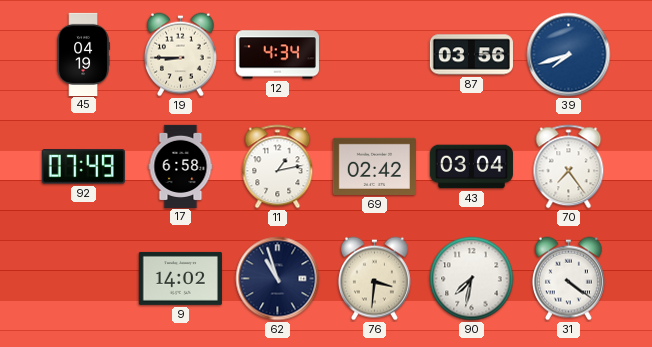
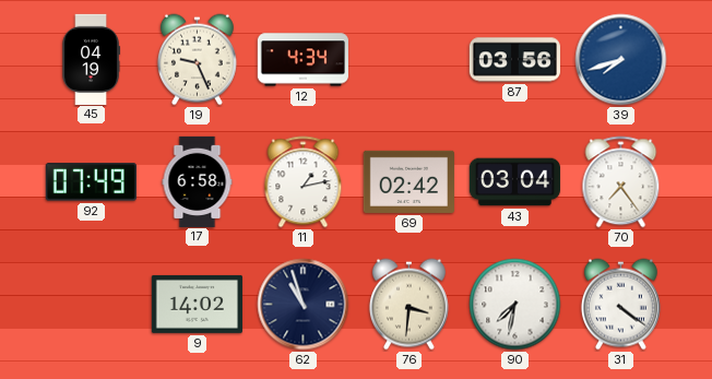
19: 8:45 -> 9:26
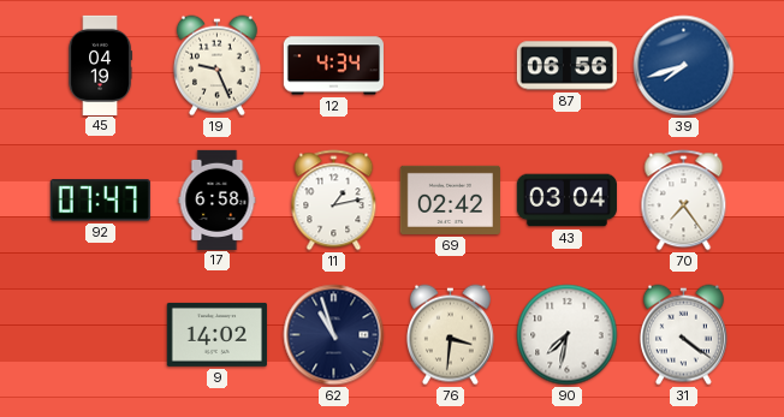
87: 03:56 -> 06:56
92: 07:49 -> 07:47
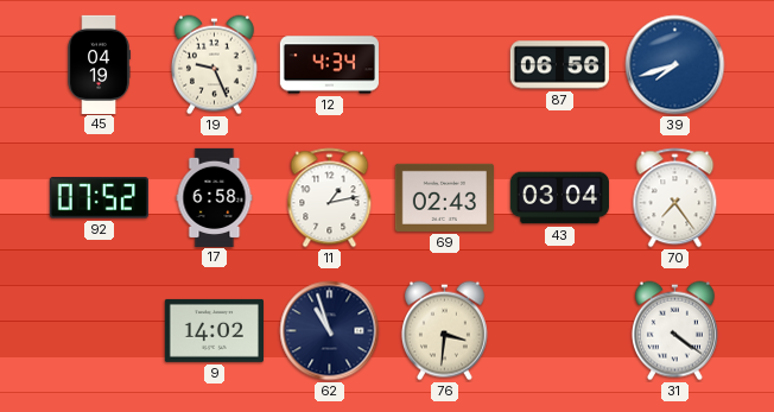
92: 07:47 -> 07:52
69: 02:42 -> 02:43
90: 7:32 -> none
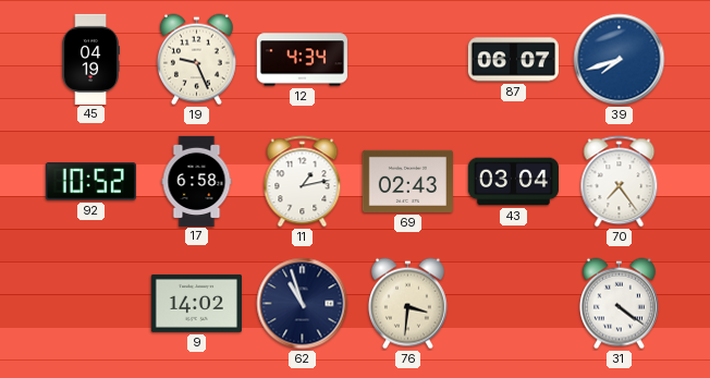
87: 06:56 -> 06:07
92: 07:52 -> 10:52
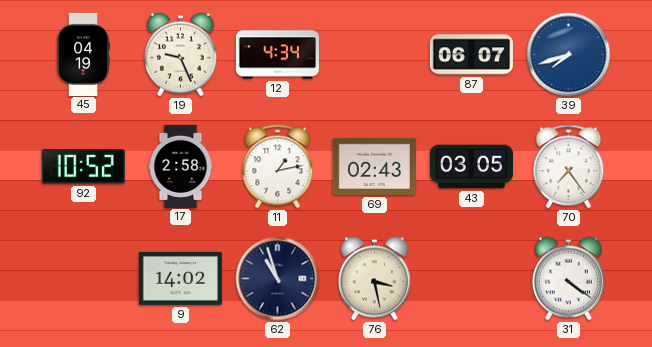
17: 6:58 -> 2:58
43: 03:04 -> 03:05
76: 3:31 -> 3:28
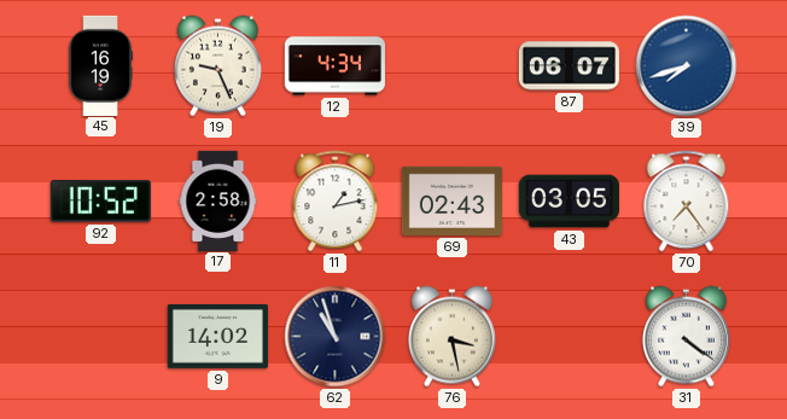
45: 04:19 -> 16:19
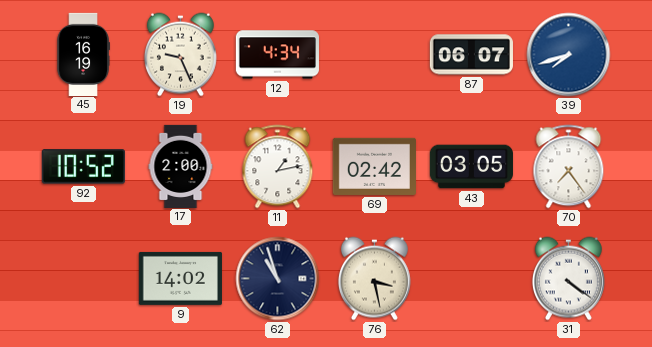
17: 2:58 -> 2:00
69: 02:43 -> 02:42
